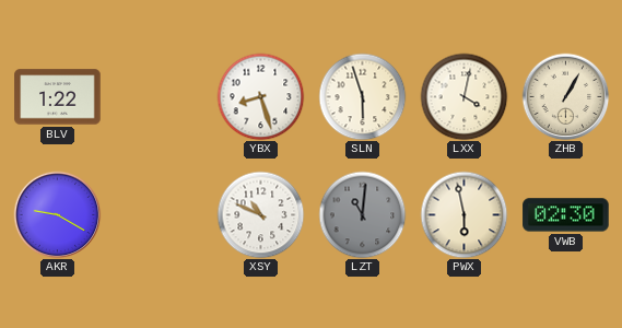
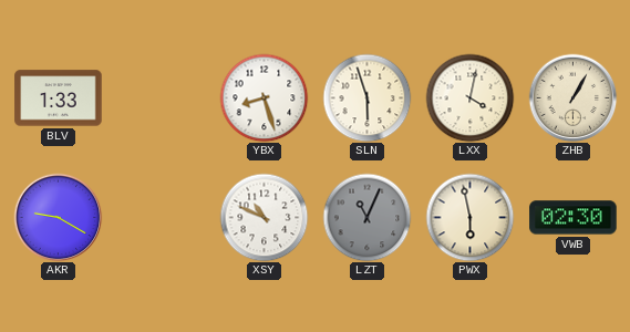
BLV: 1:22 -> 1:33
LZT: 11:01 -> 11:04
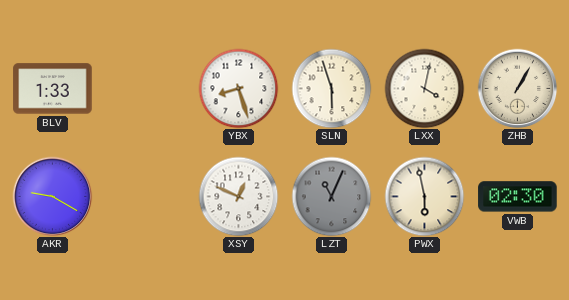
XSY: 10:49 -> 12:49
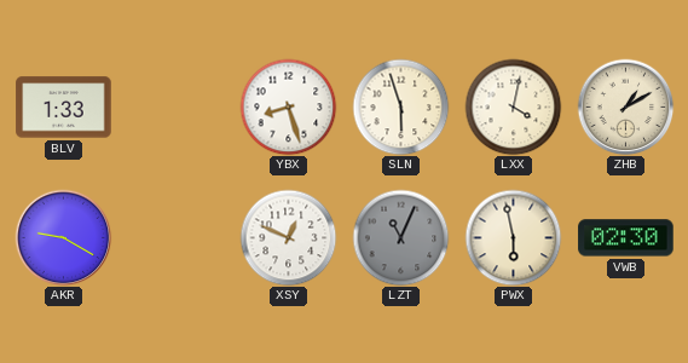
ZHB: 1:05 -> 1:10
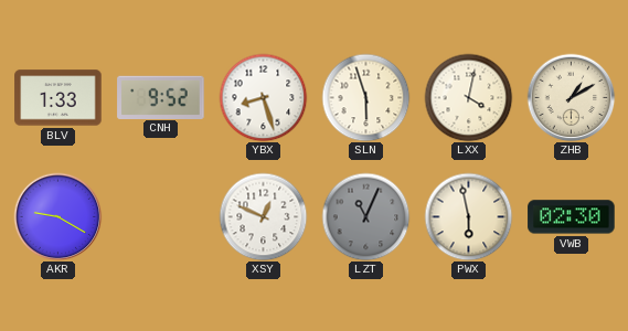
CNH: none -> 9:52
